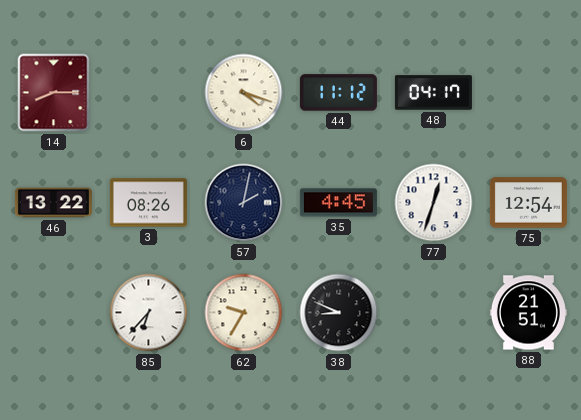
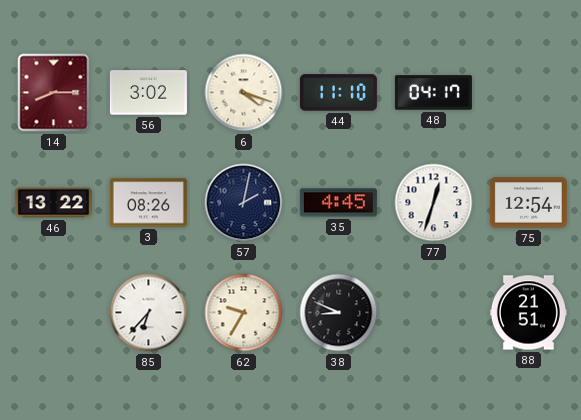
56: none -> 3:02
44: 11:12 -> 11:10
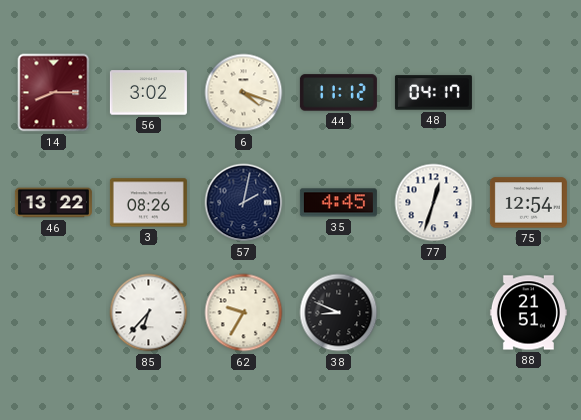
44: 11:10 -> 11:12
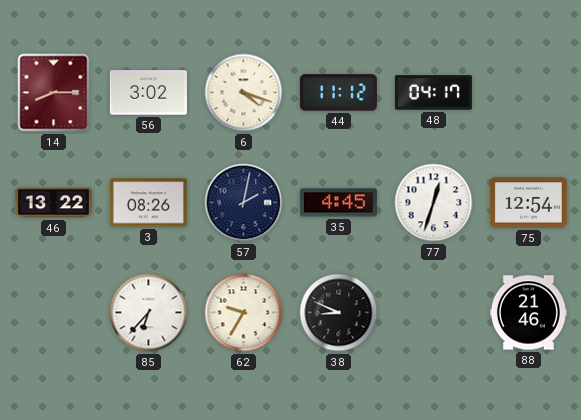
88: 21:51 -> 21:46
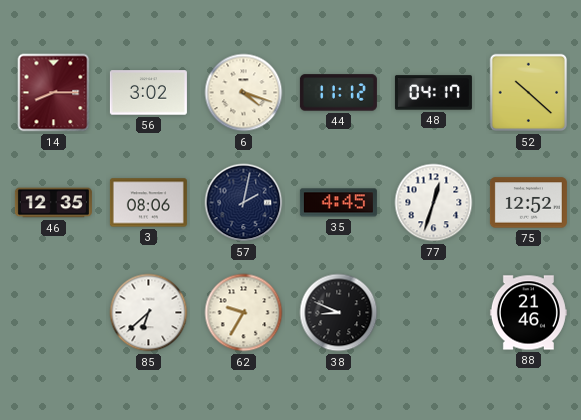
52: none -> 10:22
46: 13:22 -> 12:35
3: 08:26 -> 08:06
75: 12:54 -> 12:52
85: 6:37 -> 6:38
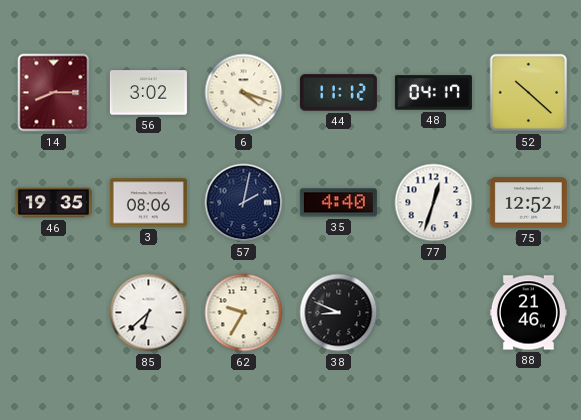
46: 12:35 -> 19:35
35: 4:45 -> 4:40
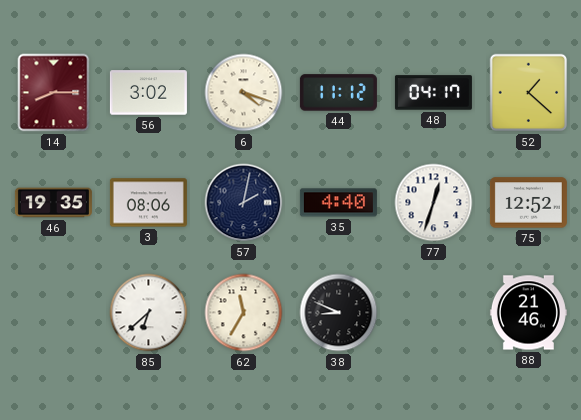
52: 10:22 -> 1:22
62: 9:35 -> 11:35
